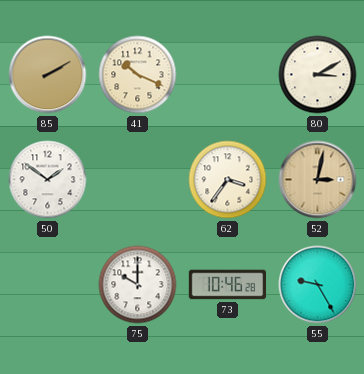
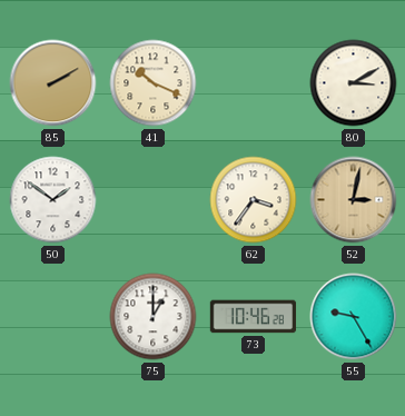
75: 10:00 -> 1:00
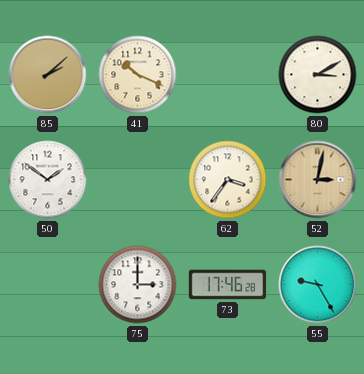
85: 2:10 -> 2:08
75: 1:00 -> 3:00
73: 10:46 -> 17:46
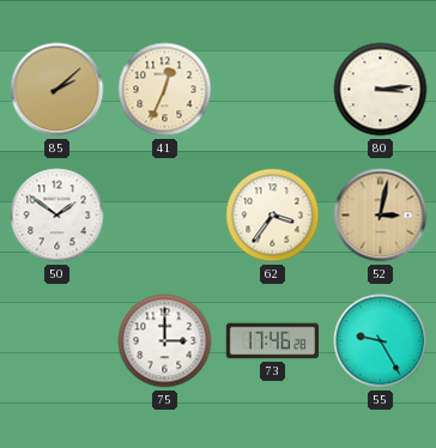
41: 10:19 -> 12:34
80: 3:10 -> 3:14
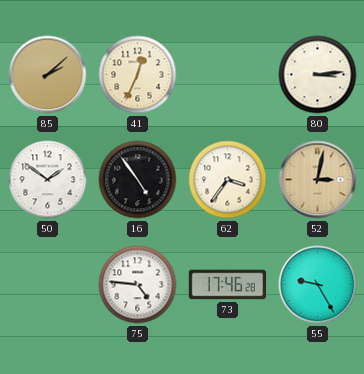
16: none -> 4:54
75: 3:00 -> 4:46
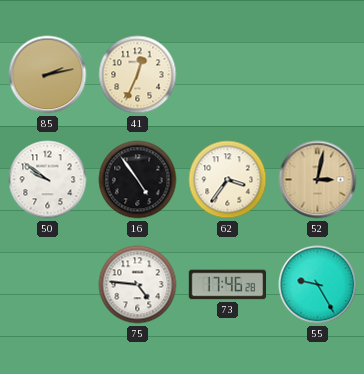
85: 2:08 -> 2:13
80: 3:14 -> none
50: 1:51 -> 9:51
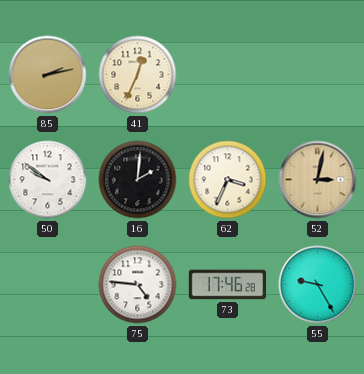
16: 4:54 -> 2:01
62: 3:36 -> 3:34
